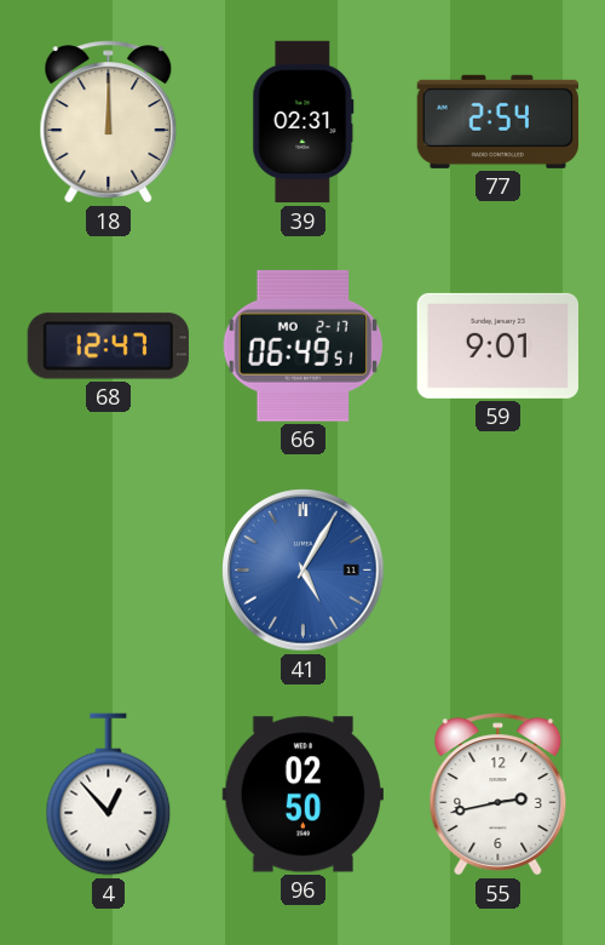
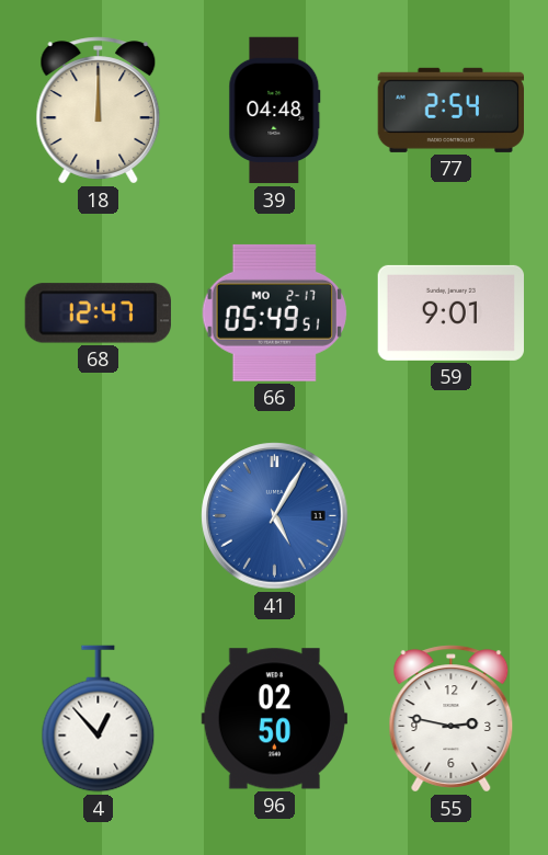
39: 02:31 -> 04:48
66: 06:49 -> 05:49
55: 2:43 -> 2:47
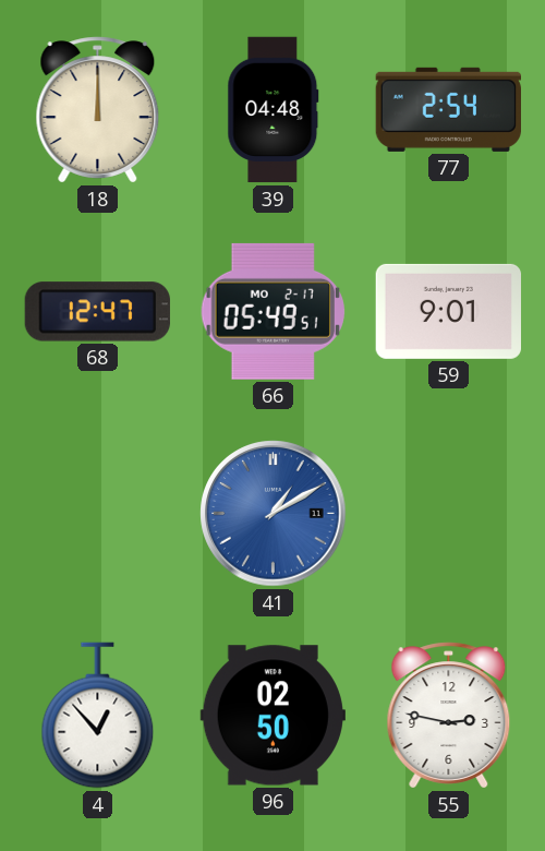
41: 5:05 -> 1:10
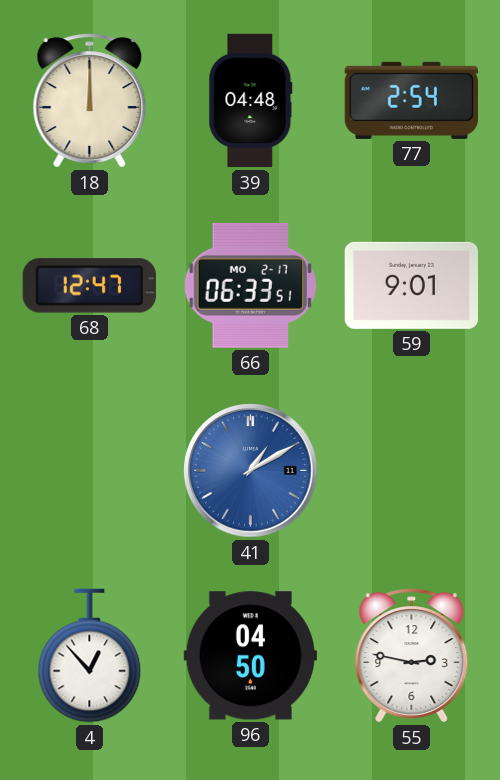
66: 05:49 -> 06:33
96: 02:50 -> 04:50
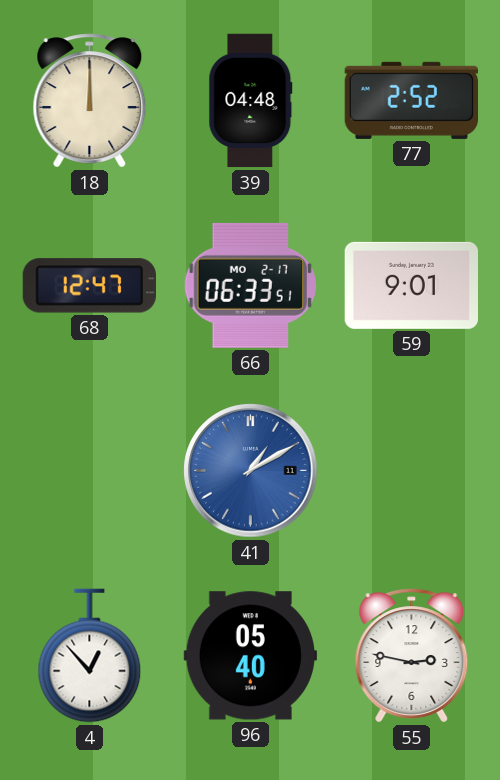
77: 2:54 -> 2:52
96: 04:50 -> 05:40
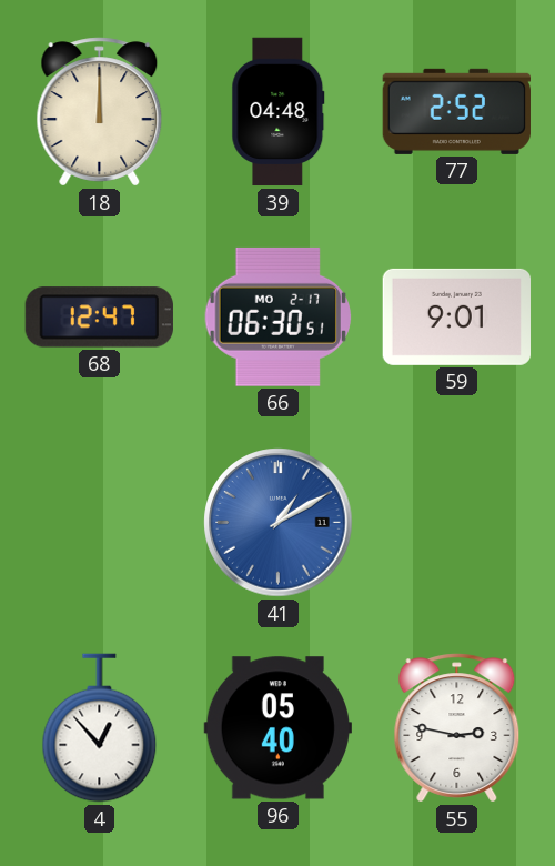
66: 06:33 -> 06:30
